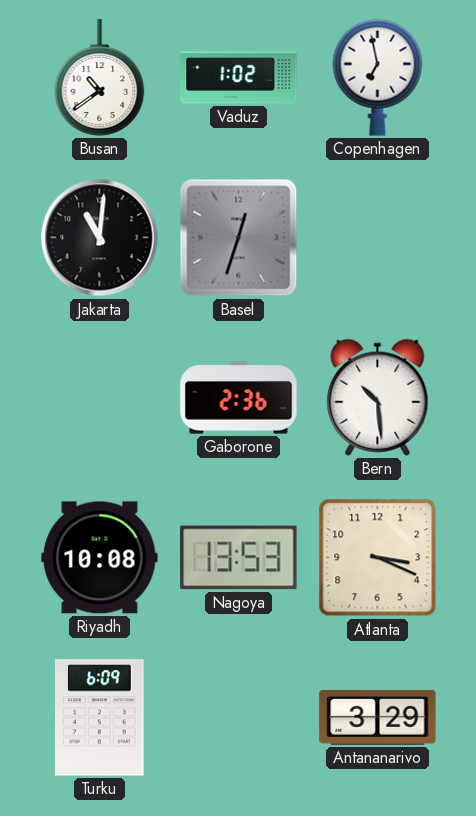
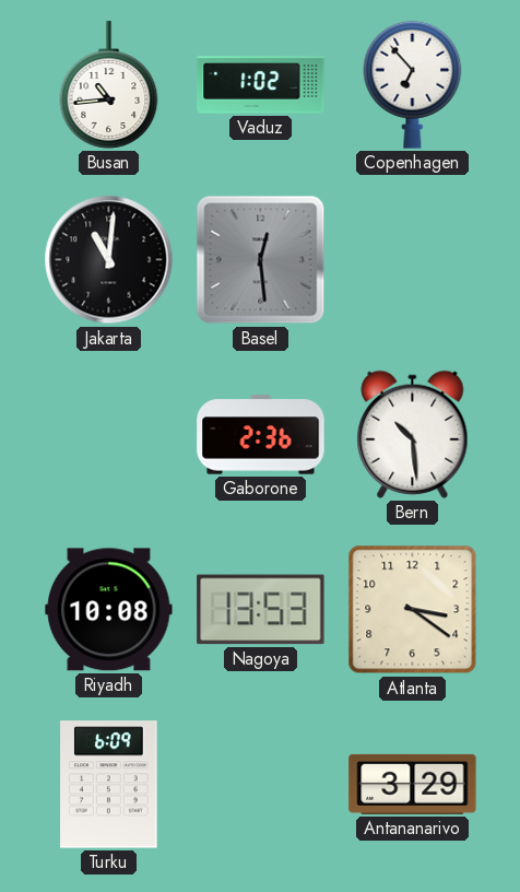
Busan: 10:39 -> 10:44
Copenhagen: 6:58 -> 6:53
Basel: 12:33 -> 12:29
Atlanta: 3:19 -> 3:21
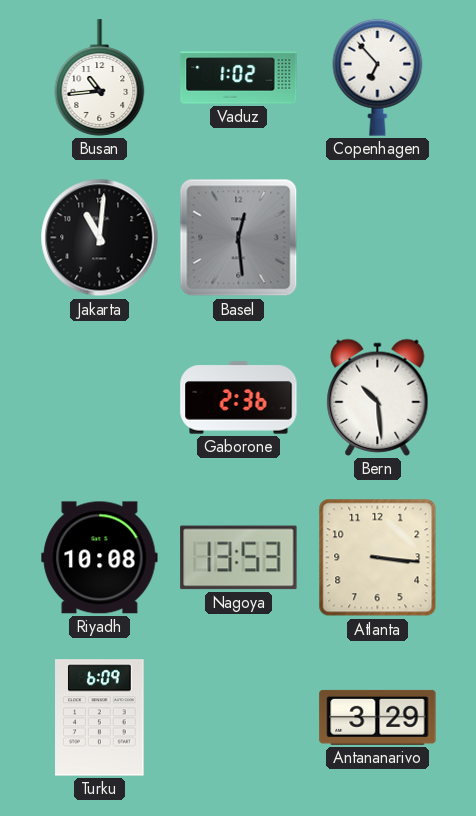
Atlanta: 3:21 -> 3:16
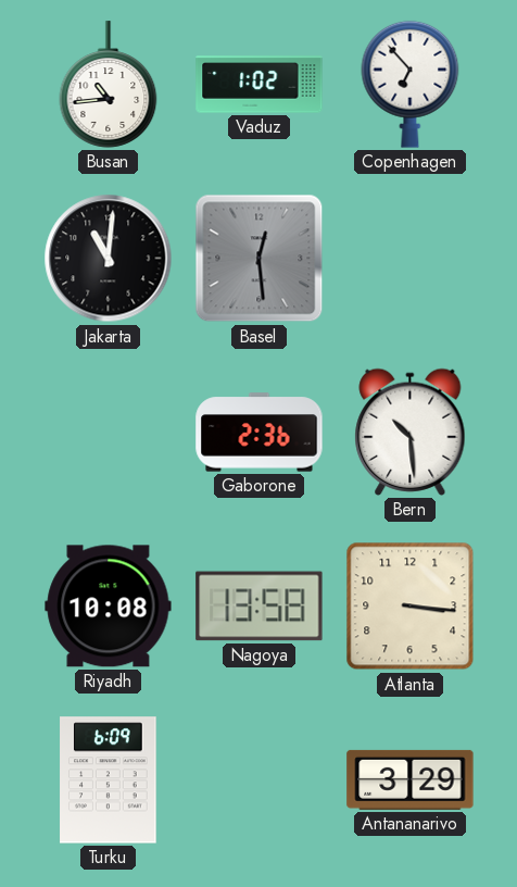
Nagoya: 13:53 -> 13:58
